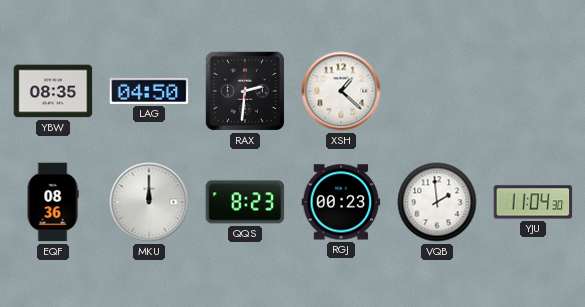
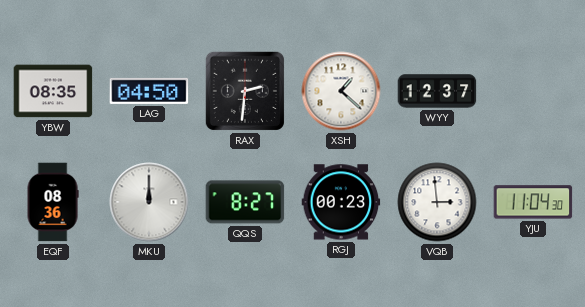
WYY: none -> 12:37
QQS: 8:23 -> 8:27
VQB: 1:59 -> 2:59
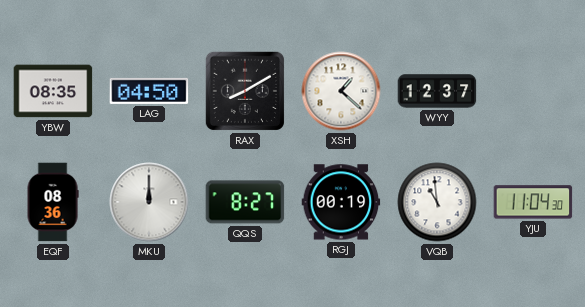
RAX: 2:31 -> 8:10
RGJ: 00:23 -> 00:19
VQB: 2:59 -> 10:59
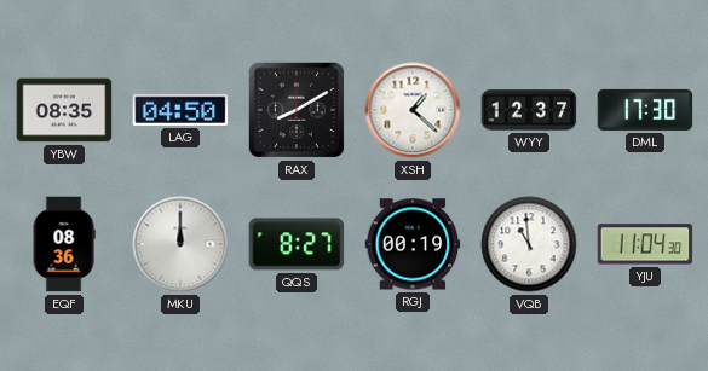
DML: none -> 17:30
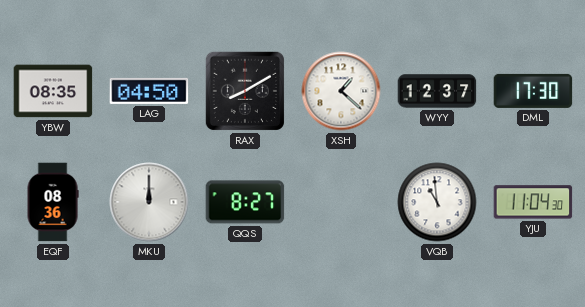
RGJ: 00:19 -> none
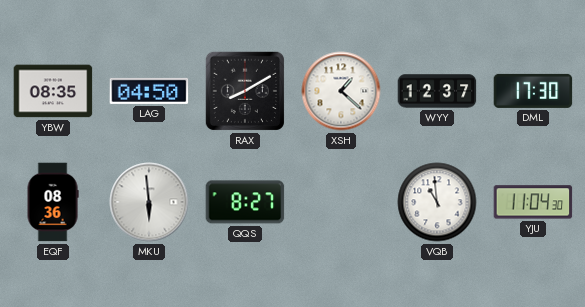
MKU: 12:00 -> 5:59
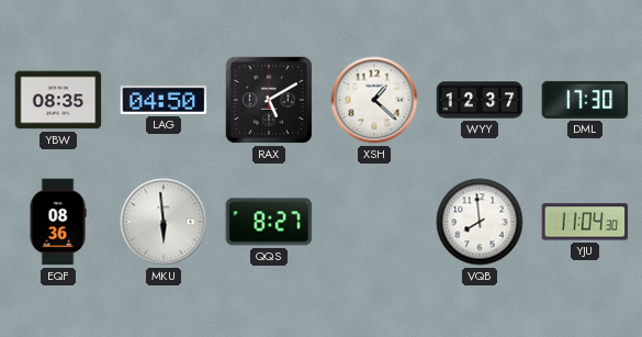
RAX: 8:10 -> 5:10
VQB: 10:59 -> 7:59
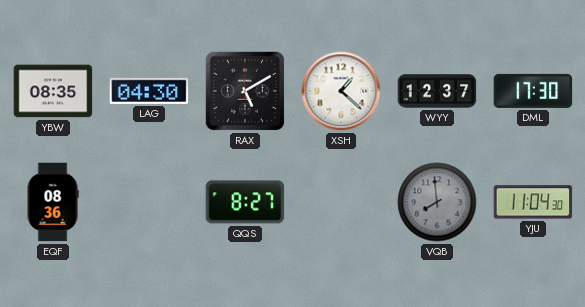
LAG: 04:50 -> 04:30
MKU: 5:59 -> none
VQB dial: white -> grey
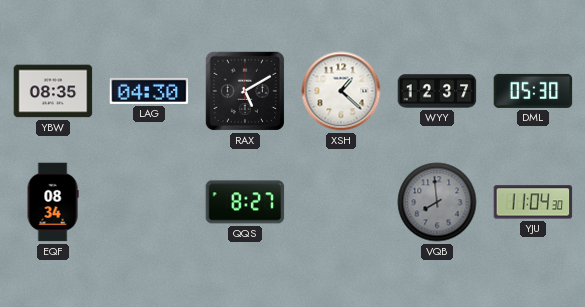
DML: 17:30 -> 05:30
EQF: 08:36 -> 08:34
